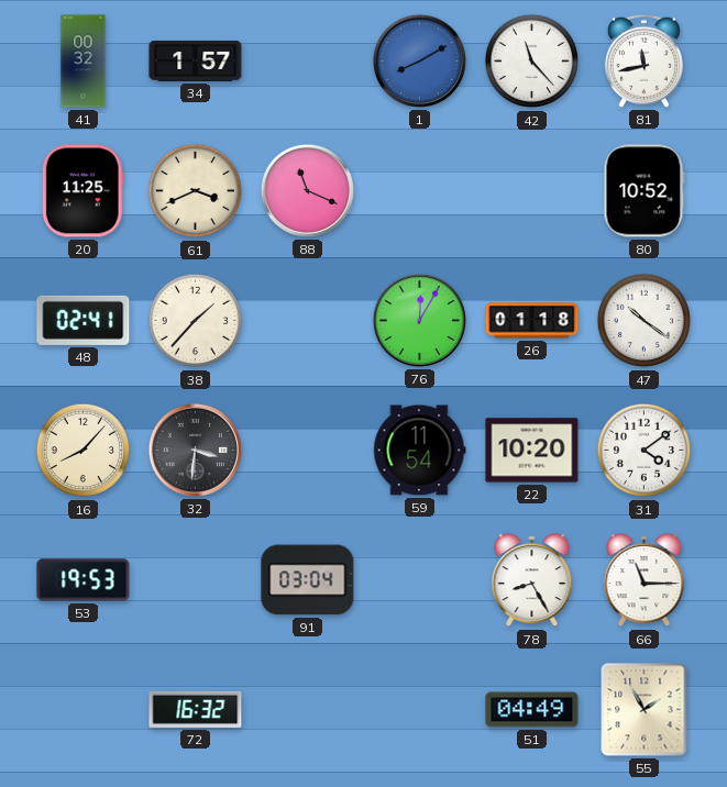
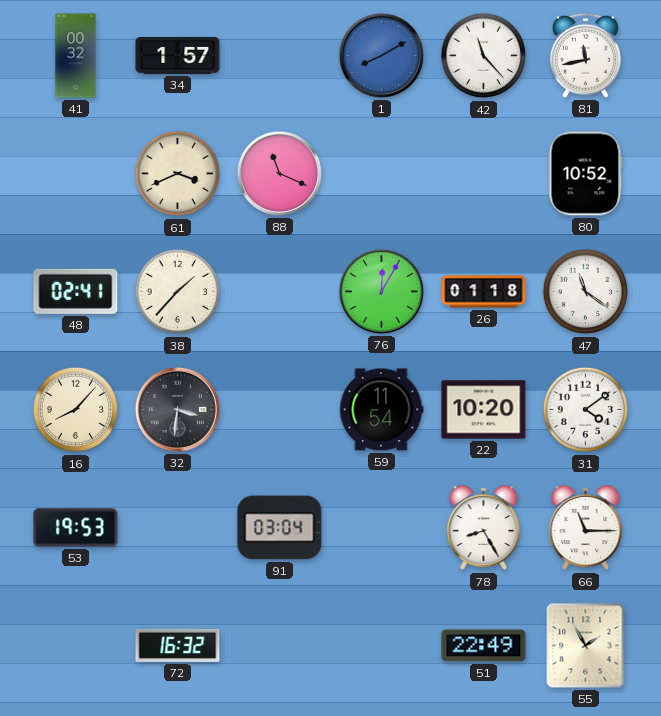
20: 11:25 -> none
47: 10:21 -> 11:21
51: 04:49 -> 22:49
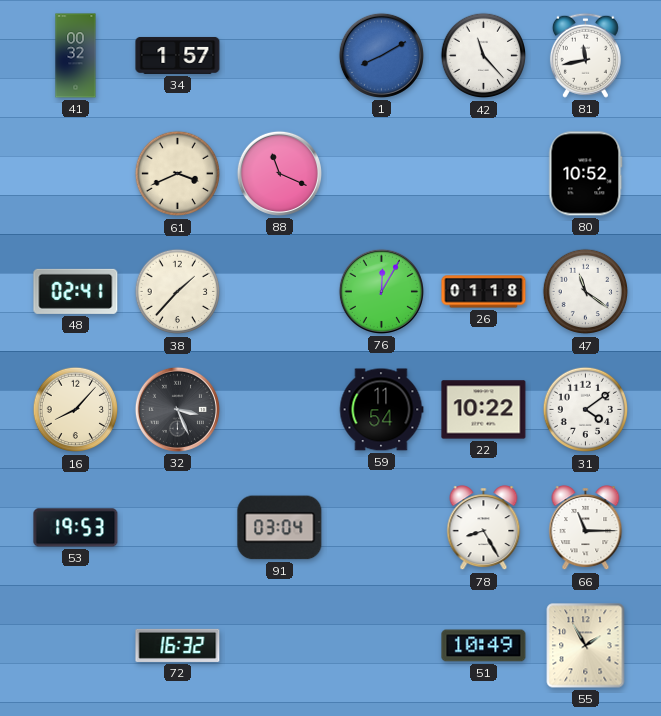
32: 3:31 -> 3:26
22: 10:20 -> 10:22
51: 22:49 -> 10:49
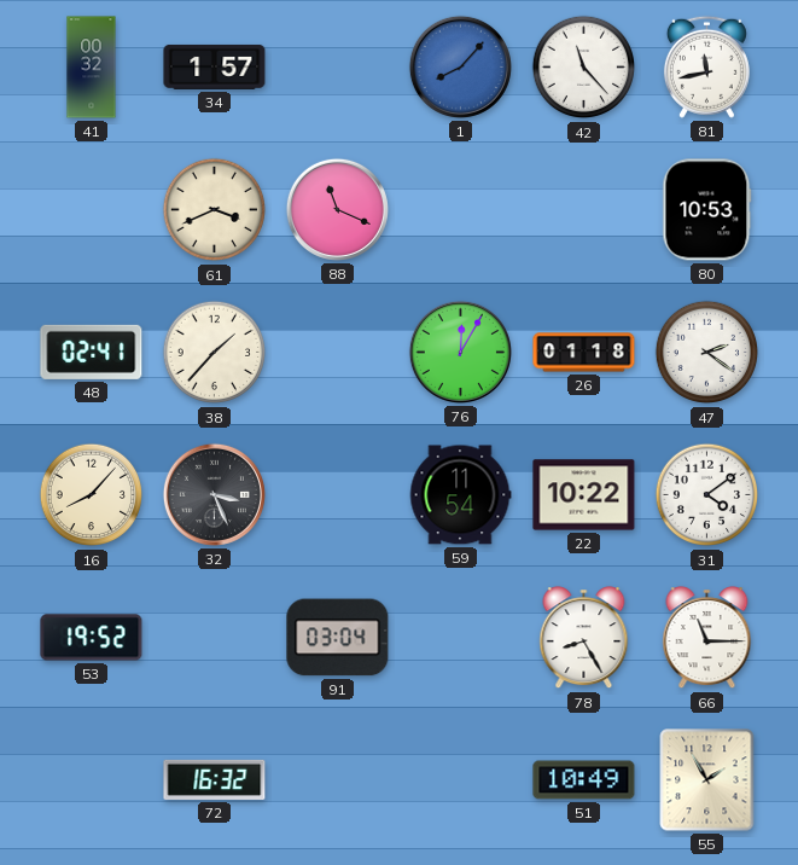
1: 8:10 -> 8:07
80: 10:52 -> 10:53
47: 11:21 -> 2:21
53: 19:53 -> 19:52
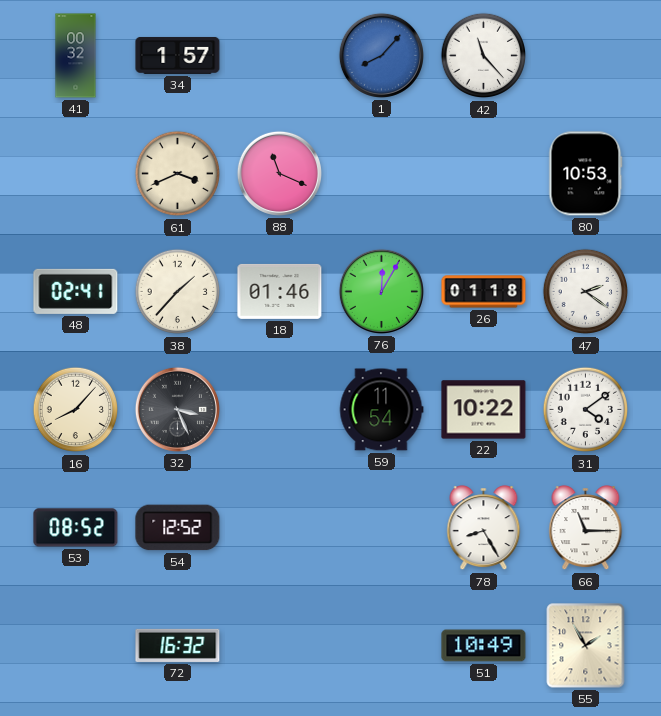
81: 11:43 -> none
18: none -> 01:46
53: 19:52 -> 08:52
54: none -> 12:52
91: 03:04 -> none
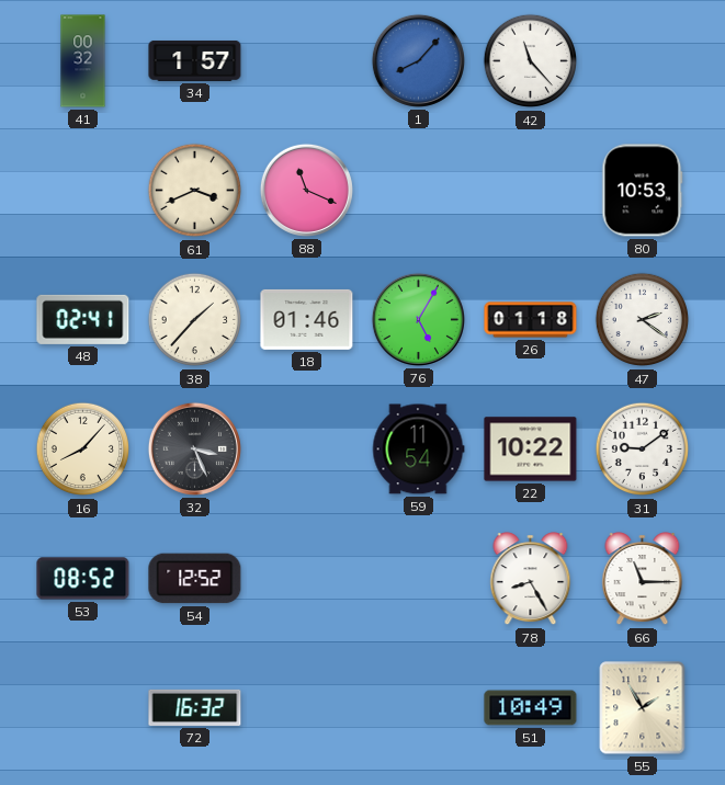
76: 12:05 -> 5:05
31: 4:09 -> 9:09
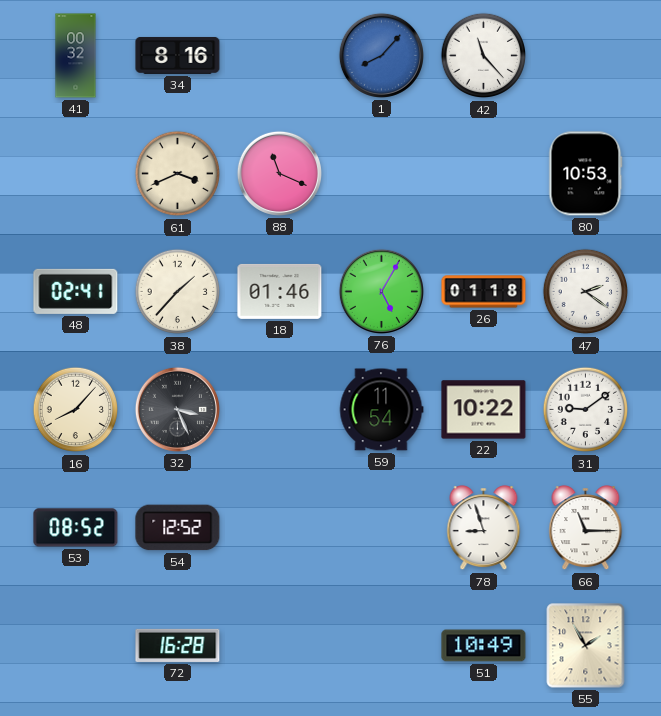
34: 1:57 -> 8:16
78: 8:25 -> 8:57
72: 16:32 -> 16:28
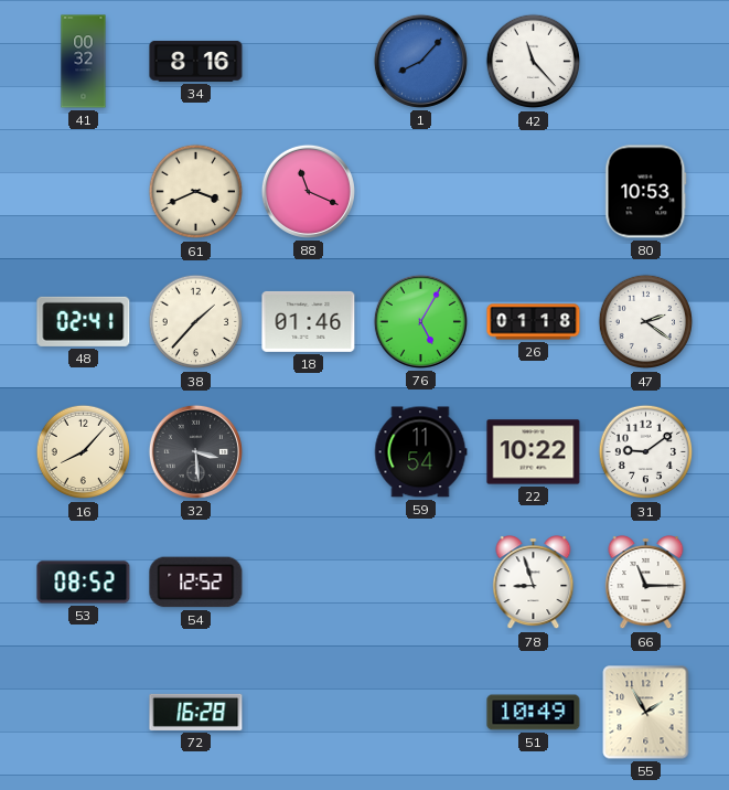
32: 3:26 -> 3:29
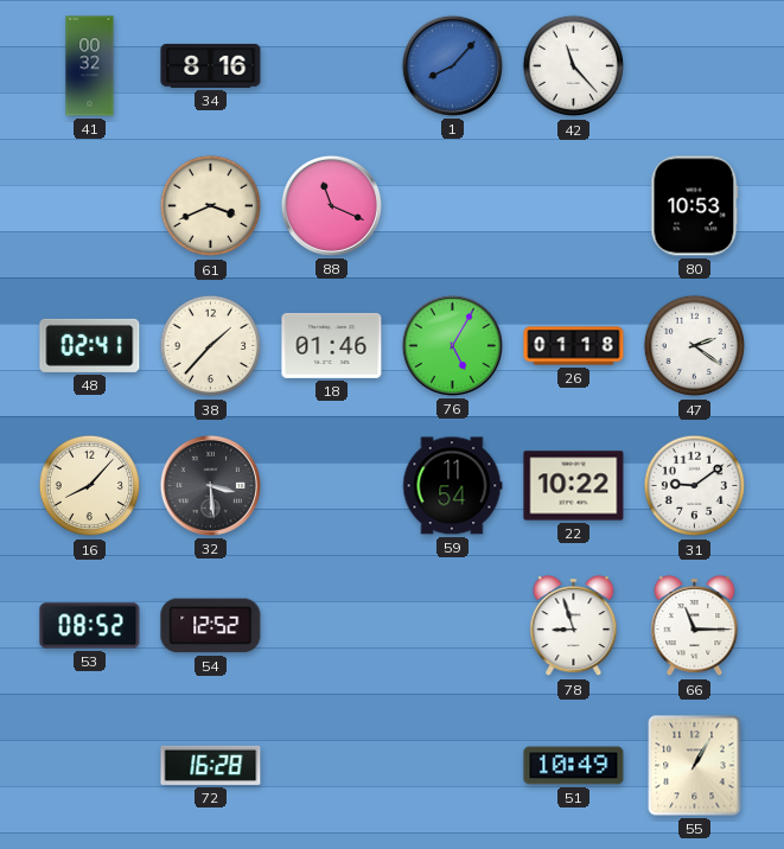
55: 1:55 -> 1:05
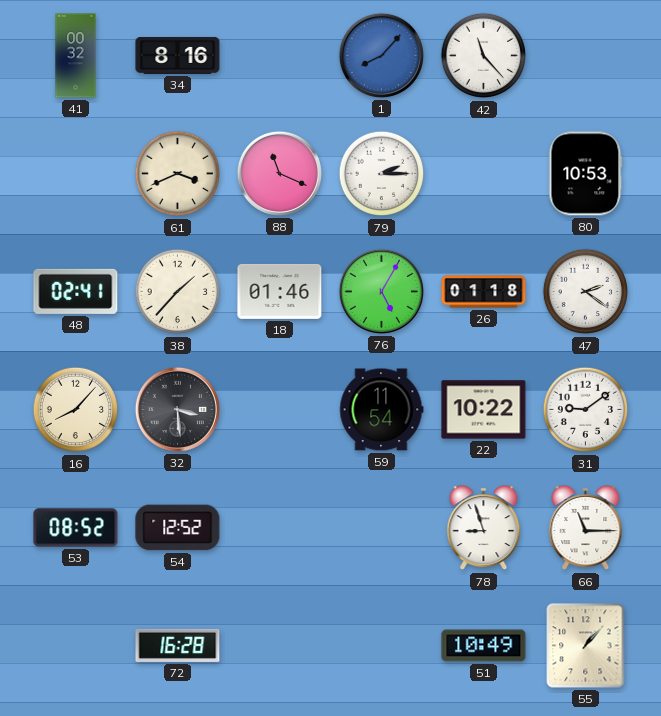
79: none -> 2:15
55: 1:05 -> 1:07
